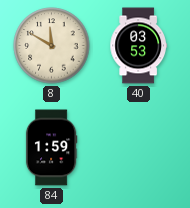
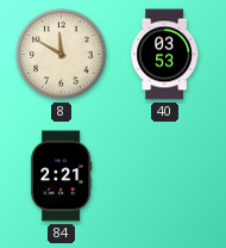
84: 1:59 -> 2:21
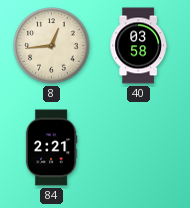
8: 11:50 -> 12:44
40: 03:53 -> 03:58
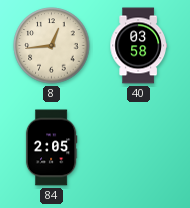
84: 2:21 -> 2:05
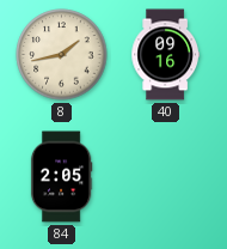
8: 12:44 -> 1:43
40: 03:58 -> 09:16
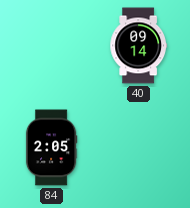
8: 1:43 -> none
40: 09:16 -> 09:14
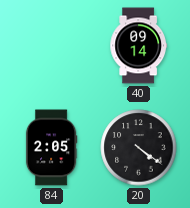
20: none -> 4:21
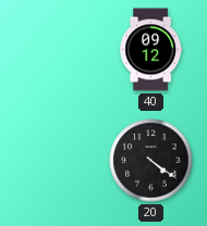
40: 09:14 -> 09:12
84: 2:05 -> none
